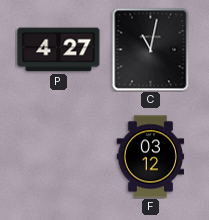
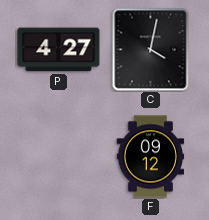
C: 11:02 -> 4:02
F: 03:12 -> 09:12
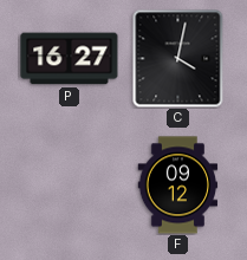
P: 4:27 -> 16:27
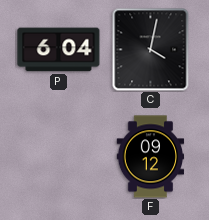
P: 16:27 -> 6:04
